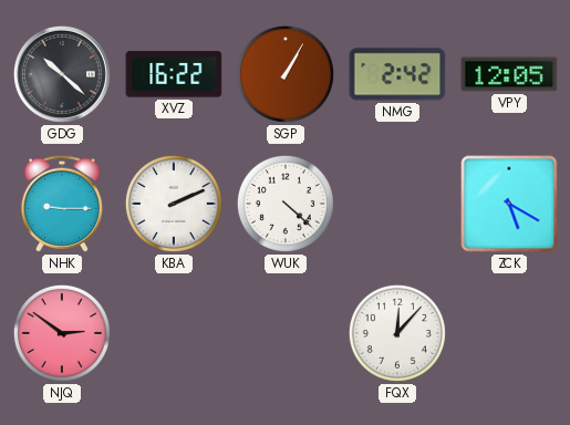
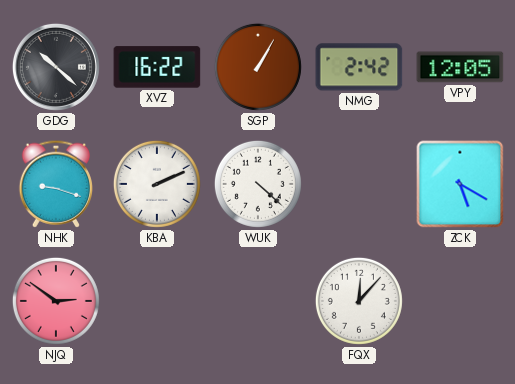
NHK: 9:15 -> 9:18
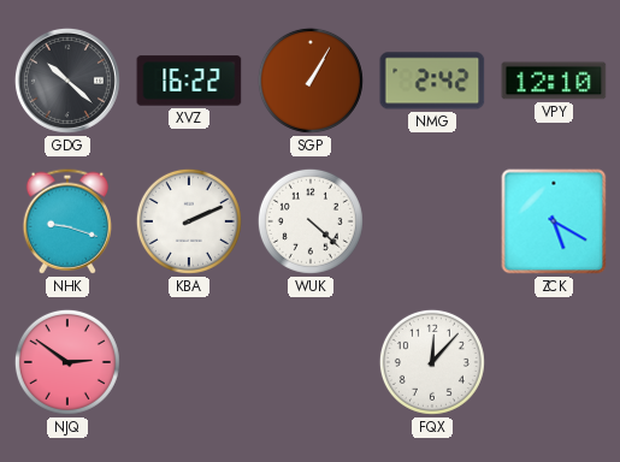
VPY: 12:05 -> 12:10
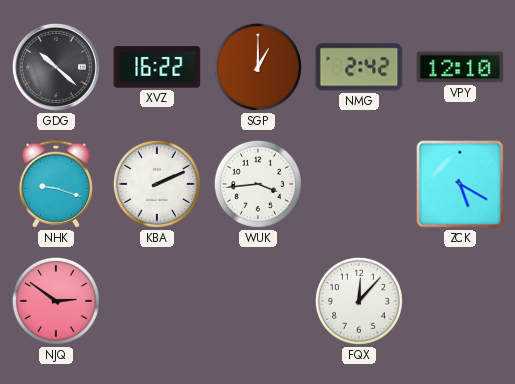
SGP: 1:05 -> 1:00
WUK: 4:22 -> 3:44
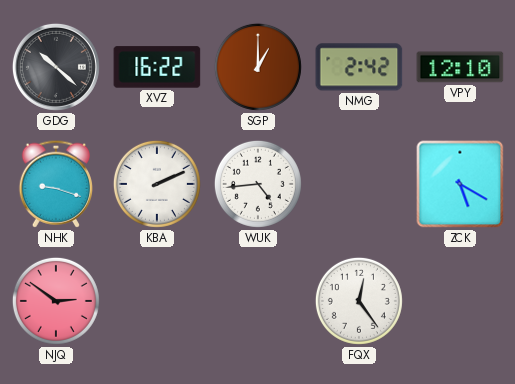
WUK: 3:44 -> 4:44
FQX: 12:07 -> 12:24
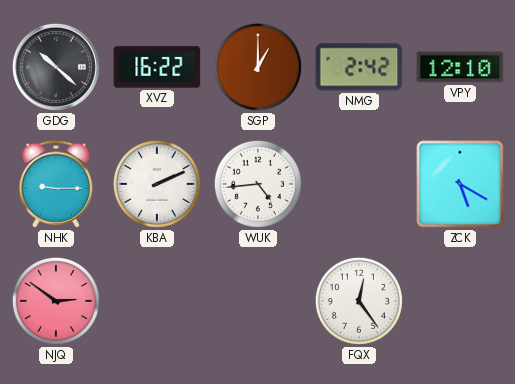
NHK: 9:18 -> 9:15
